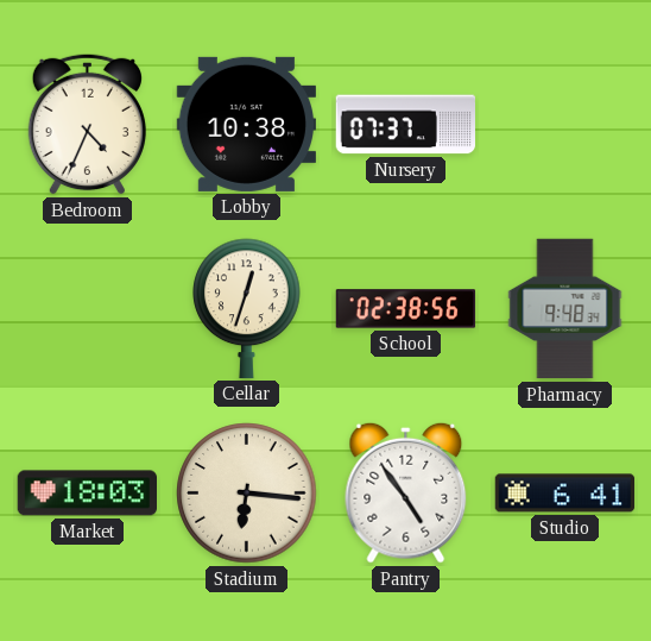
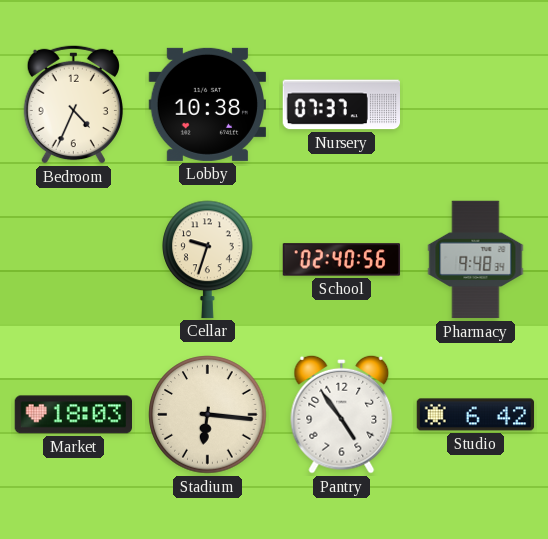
Cellar: 12:33 -> 9:33
School: 02:38 -> 02:40
Studio: 6:41 -> 6:42
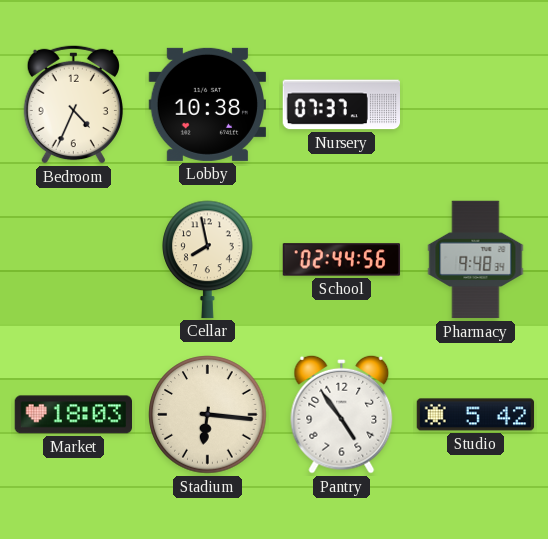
Cellar: 9:33 -> 7:58
School: 02:40 -> 02:44
Studio: 6:42 -> 5:42
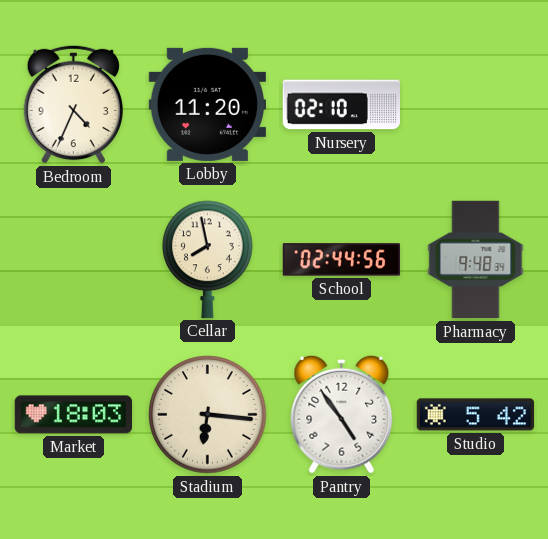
Lobby: 10:38 -> 11:20
Nursery: 07:37 -> 02:10
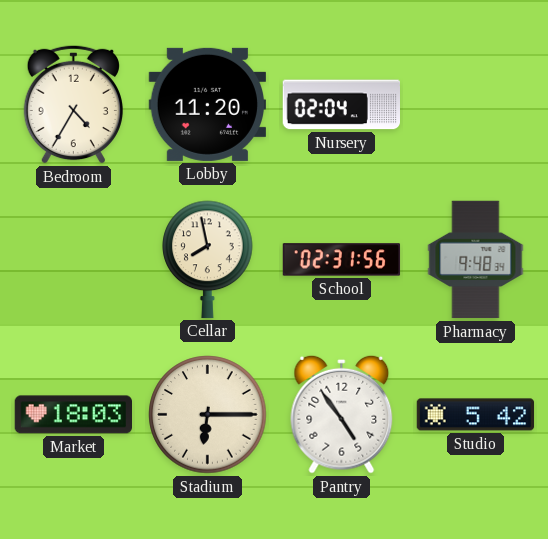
Bedroom: 4:34 -> 4:35
Nursery: 02:10 -> 02:04
School: 02:44 -> 02:31
Stadium: 6:16 -> 6:15
